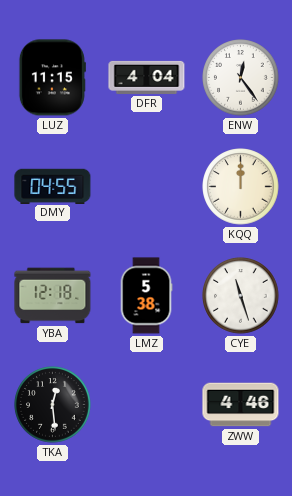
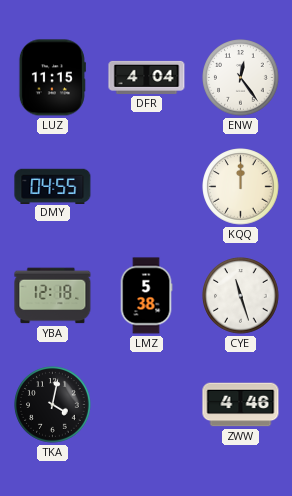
TKA: 12:29 -> 4:02
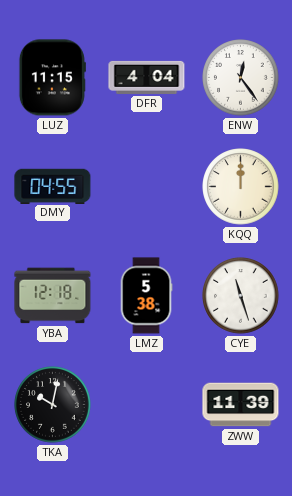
TKA: 4:02 -> 10:02
ZWW: 4:46 -> 11:39
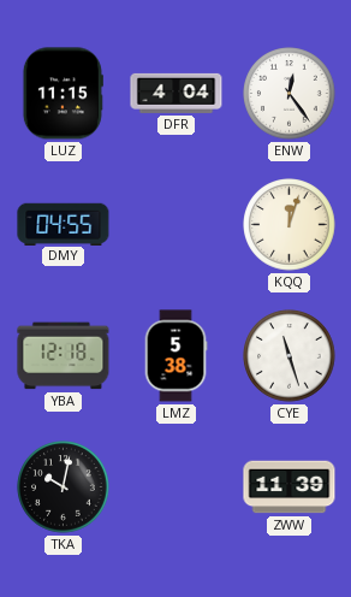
KQQ: 12:00 -> 12:03
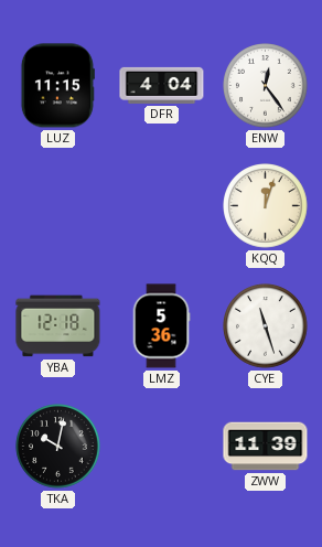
DMY: 04:55 -> none
LMZ: 5:38 -> 5:36
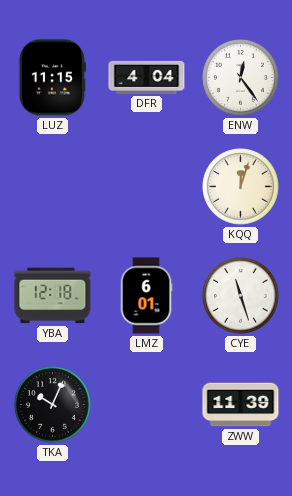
LMZ: 5:36 -> 6:01
TKA: 10:02 -> 10:04
